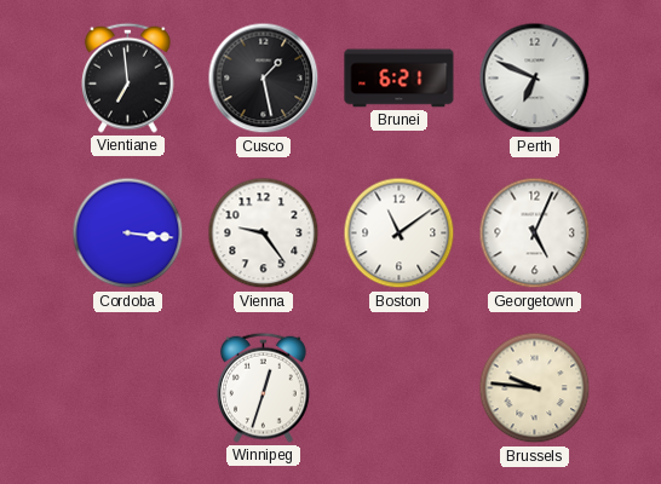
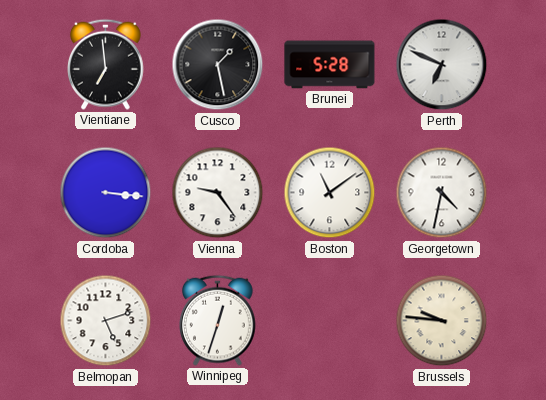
Brunei: 6:21 -> 5:28
Georgetown: 5:04 -> 4:32
Belmopan: none -> 5:12
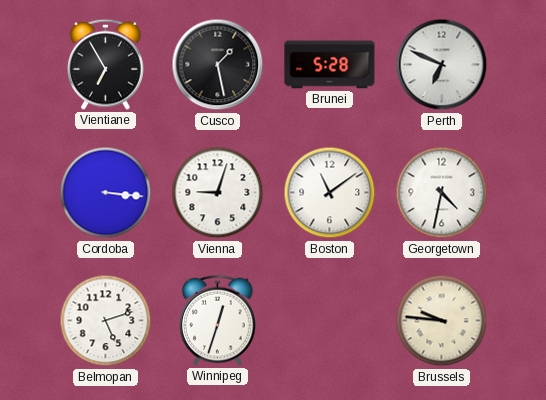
Vientiane: 6:59 -> 6:55
Vienna: 9:24 -> 9:03
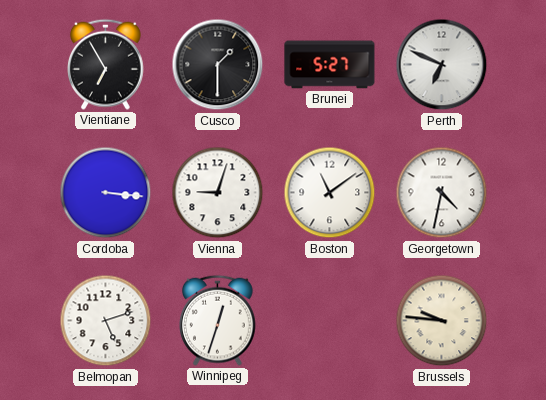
Cusco: 1:28 -> 1:30
Brunei: 5:28 -> 5:27
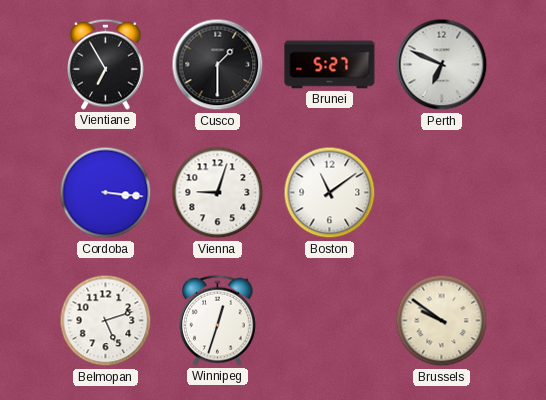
Georgetown: 4:32 -> none
Brussels: 9:46 -> 9:51
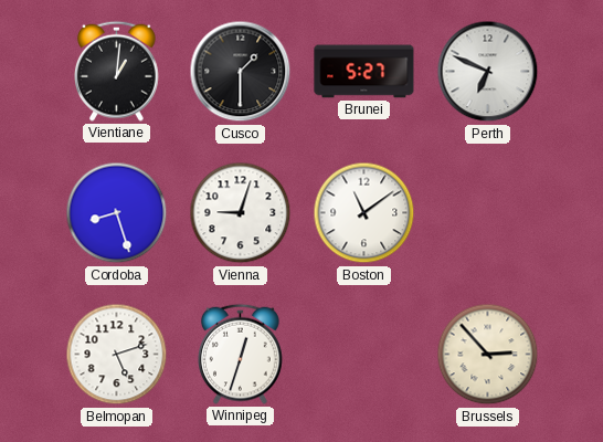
Vientiane: 6:55 -> 1:01
Cordoba: 3:16 -> 8:27
Brussels: 9:51 -> 2:53
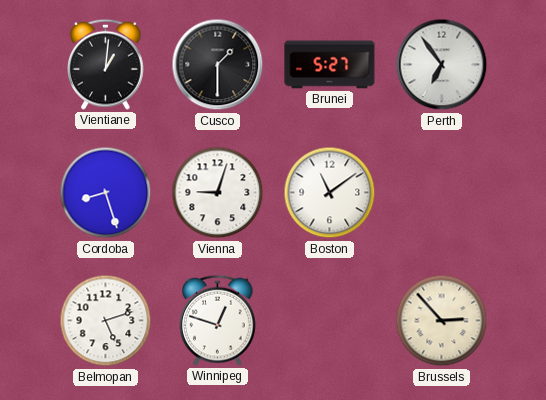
Perth: 6:49 -> 6:54
Winnipeg: 12:33 -> 12:48
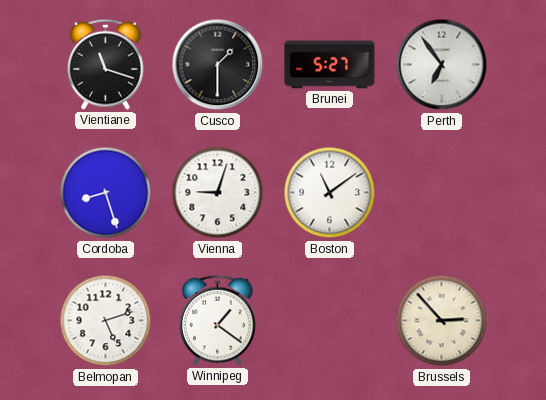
Vientiane: 1:01 -> 11:18
Winnipeg: 12:48 -> 1:21
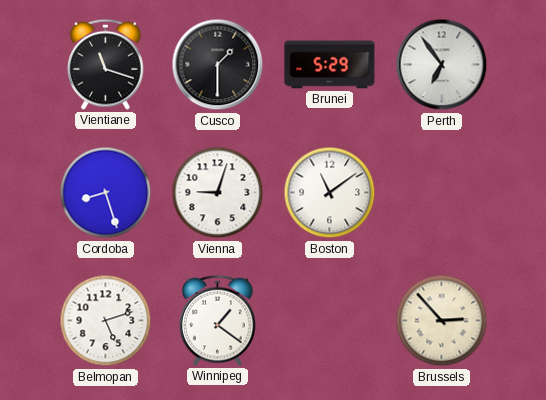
Brunei: 5:27 -> 5:29
